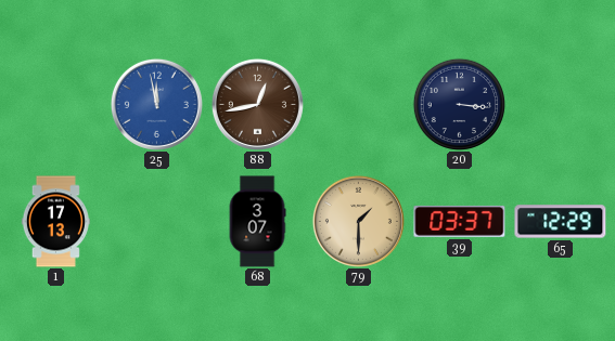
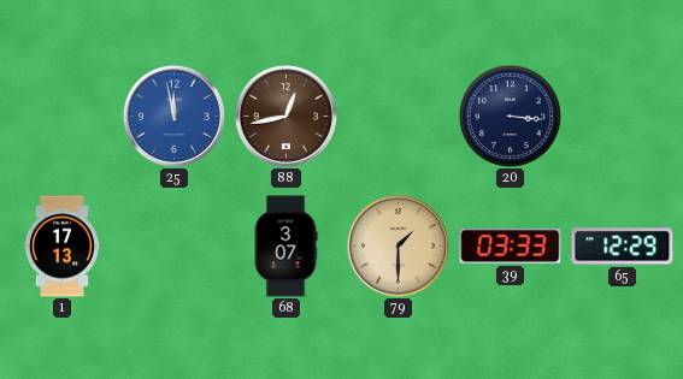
39: 03:37 -> 03:33
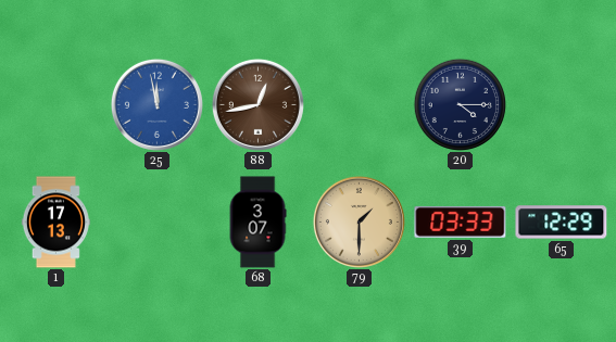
20: 3:16 -> 4:15
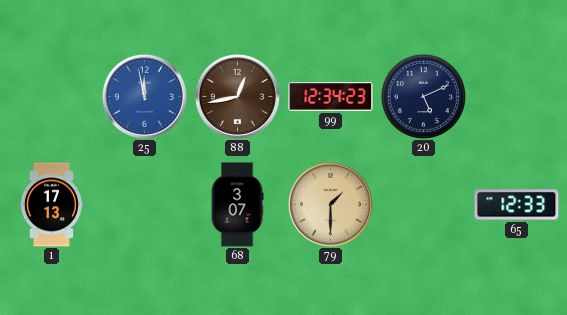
99: none -> 12:34
20: 4:15 -> 5:11
39: 03:33 -> none
65: 12:29 -> 12:33
